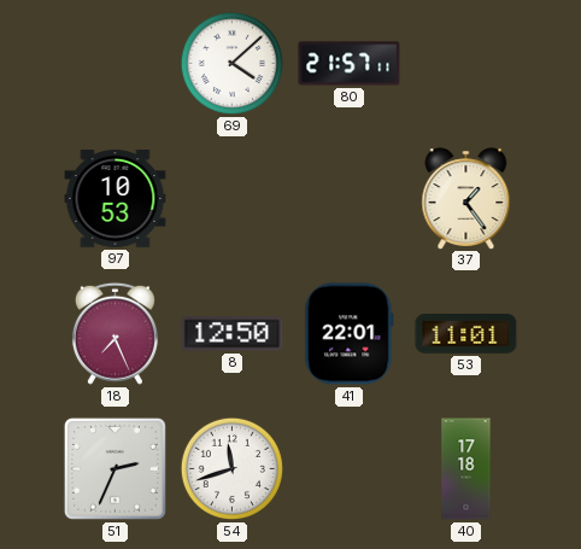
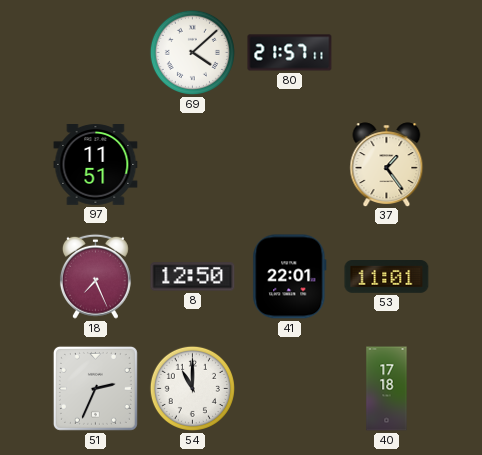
97: 10:53 -> 11:51
54: 11:42 -> 11:00
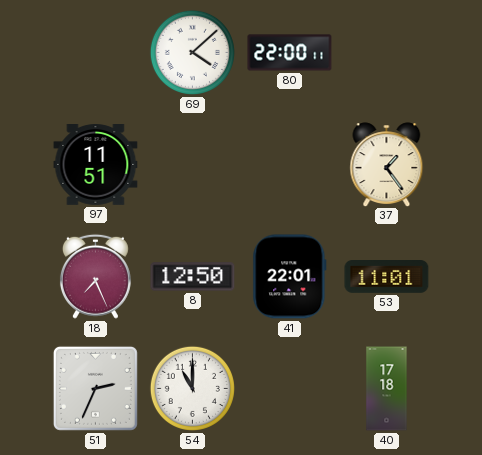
80: 21:57 -> 22:00
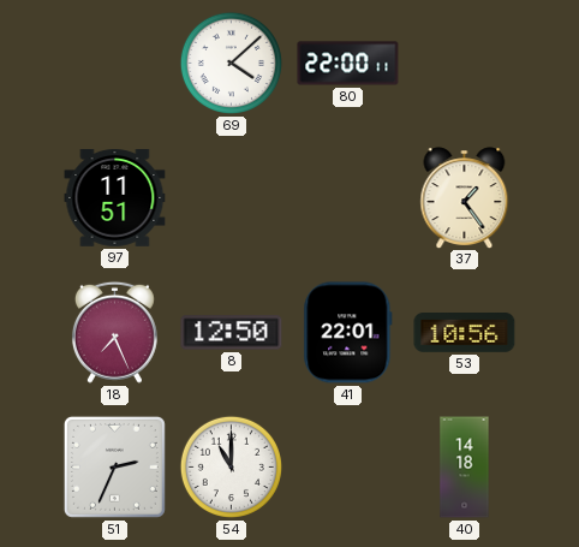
53: 11:01 -> 10:56
40: 17:18 -> 14:18
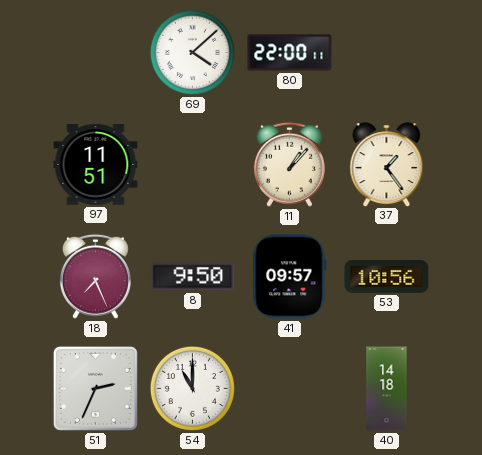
11: none -> 1:07
8: 12:50 -> 9:50
41: 22:01 -> 09:57
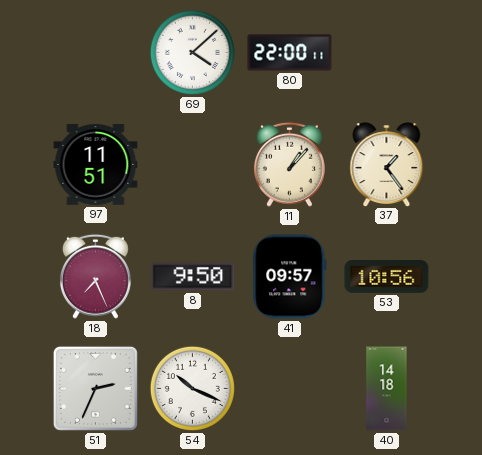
54: 11:00 -> 10:19
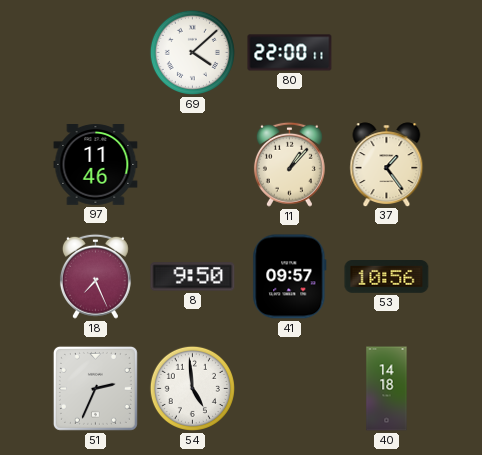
97: 11:51 -> 11:46
54: 10:19 -> 4:59
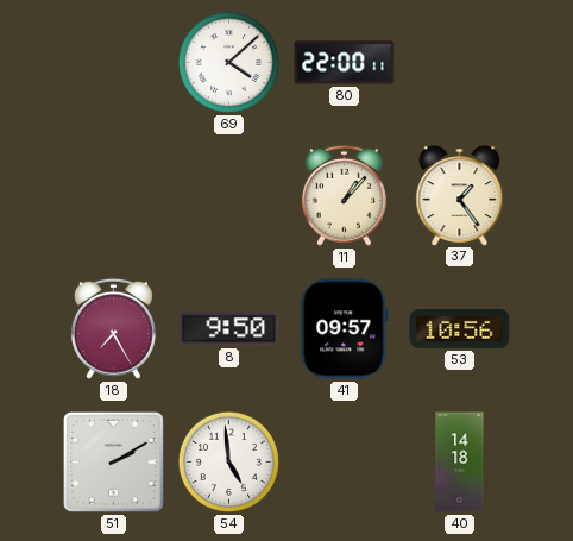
97: 11:46 -> none
18: 7:26 -> 7:25
51: 2:34 -> 2:10
